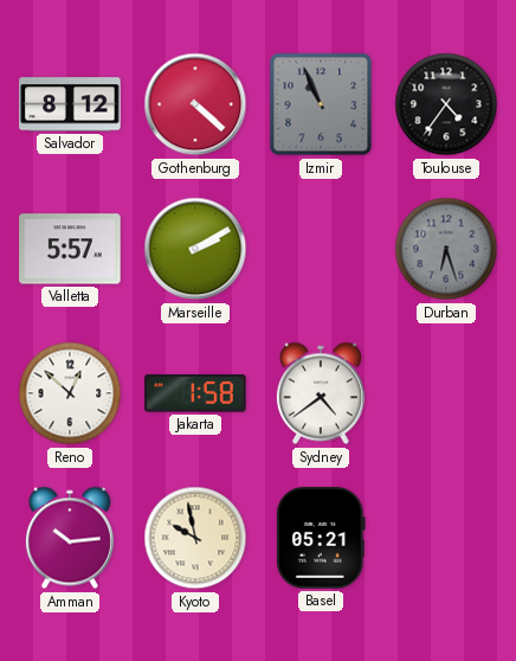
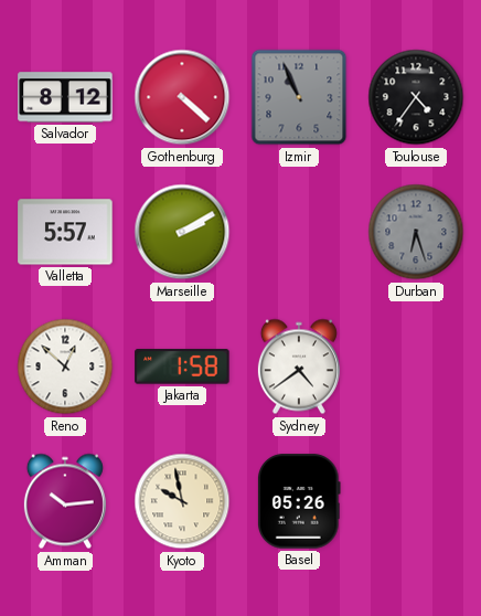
Basel: 05:21 -> 05:26
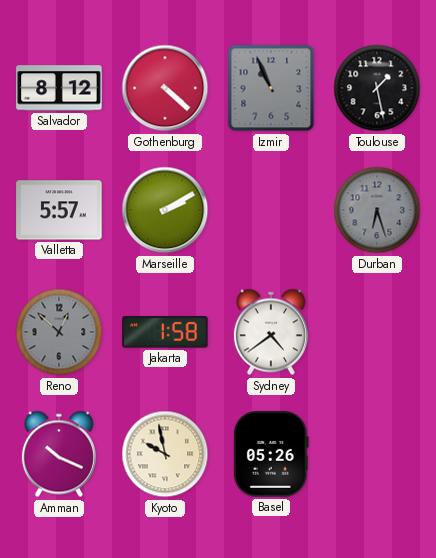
Toulouse: 4:36 -> 1:28
Reno dial: white -> grey
Amman: 10:14 -> 10:19
